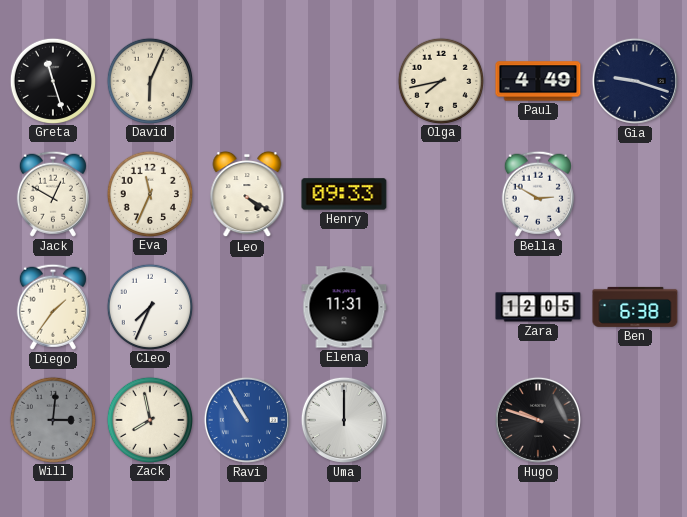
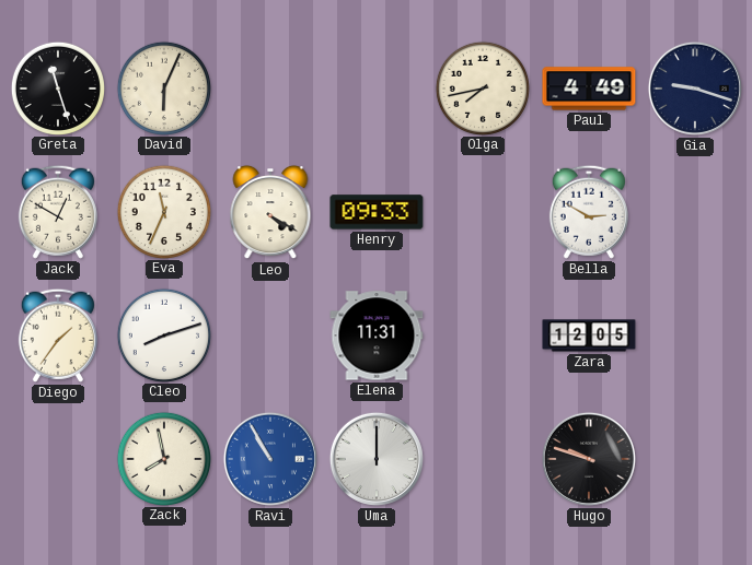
Cleo: 7:34 -> 8:12
Ben: 6:38 -> none
Will: 3:01 -> none
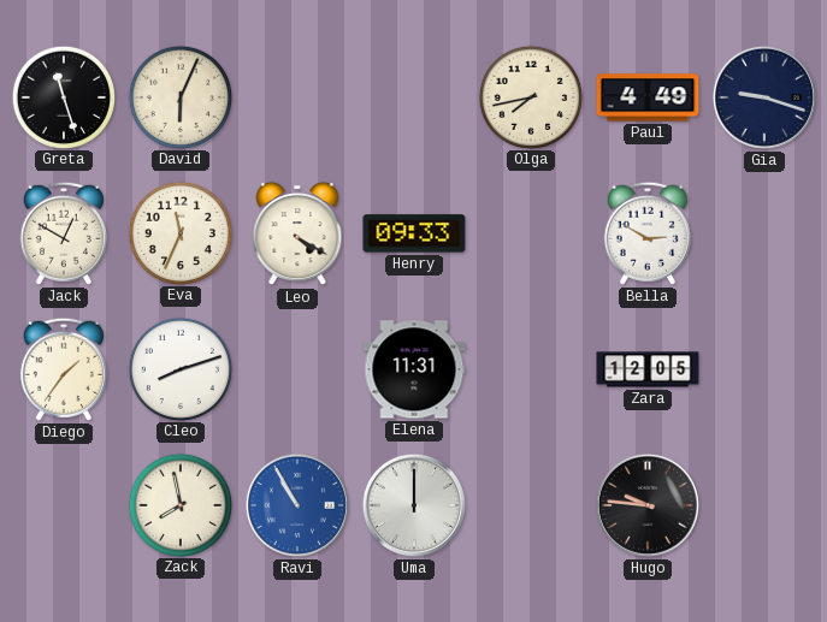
Hugo: 9:48 -> 9:46
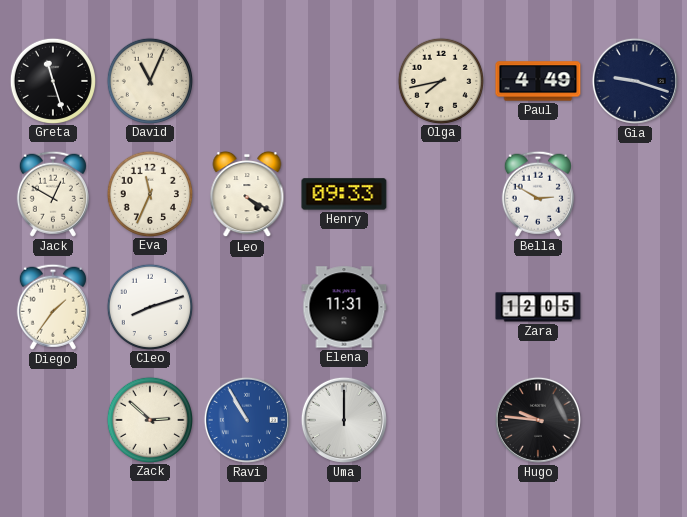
David: 6:04 -> 11:04
Zack: 7:58 -> 2:52
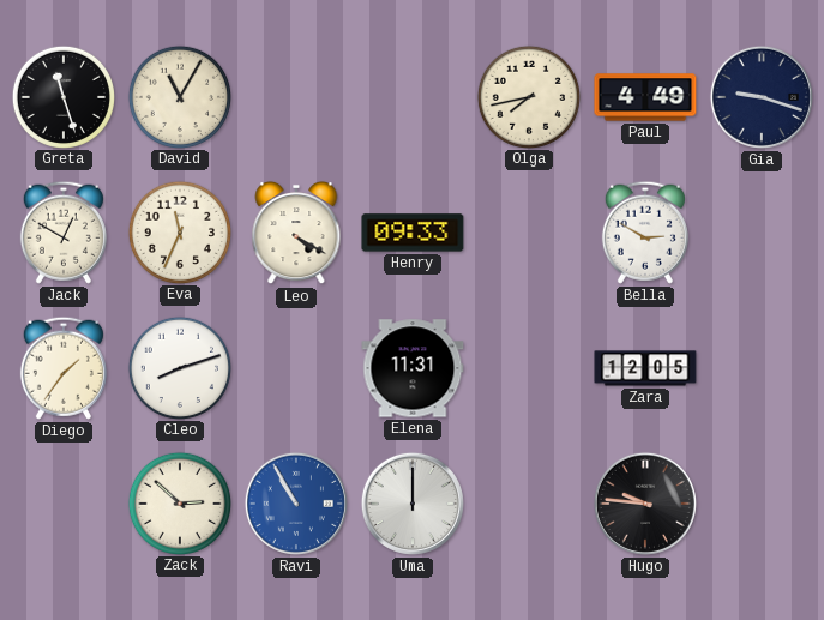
David: 11:04 -> 11:05
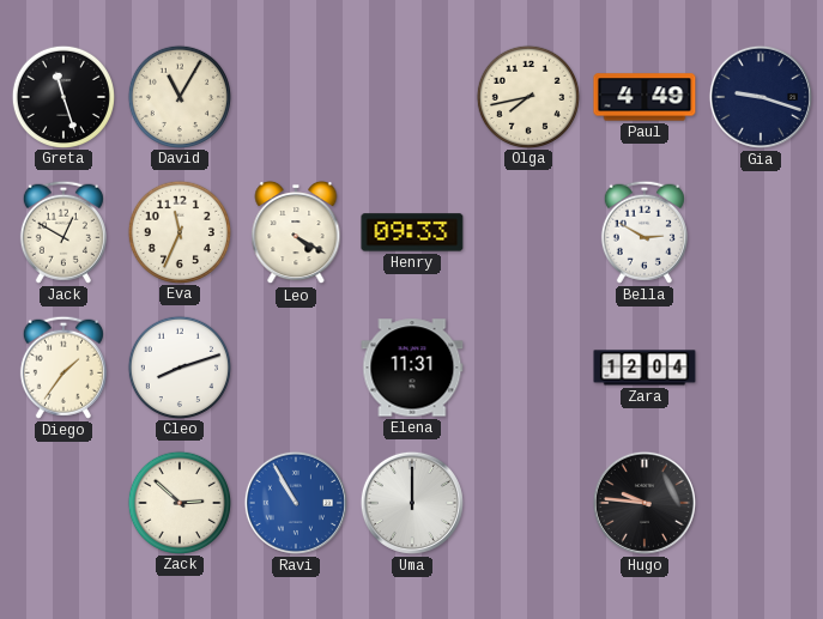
Zara: 12:05 -> 12:04
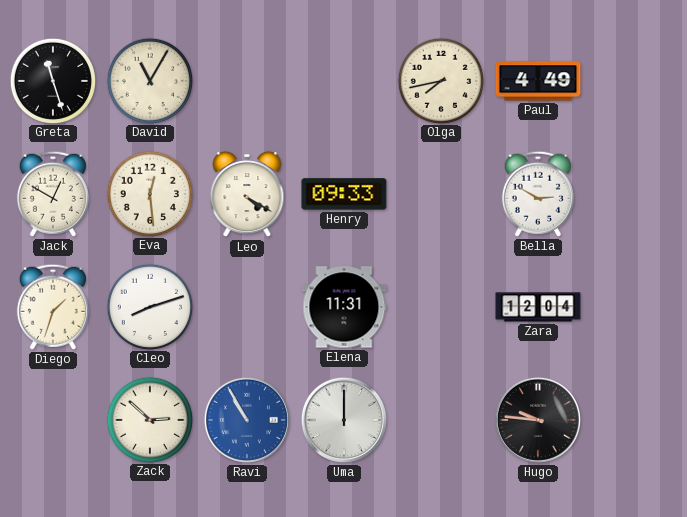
Gia: 9:18 -> none
Eva: 11:34 -> 12:29
Diego: 1:36 -> 1:33
